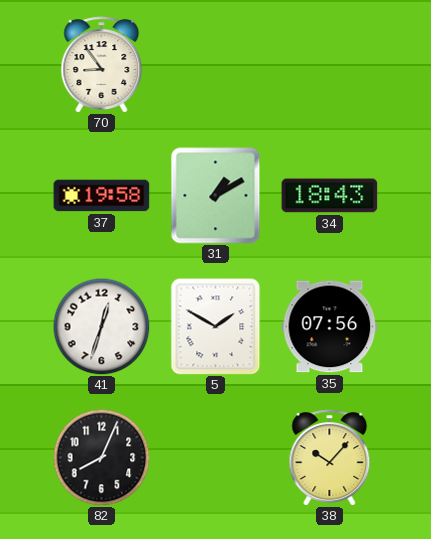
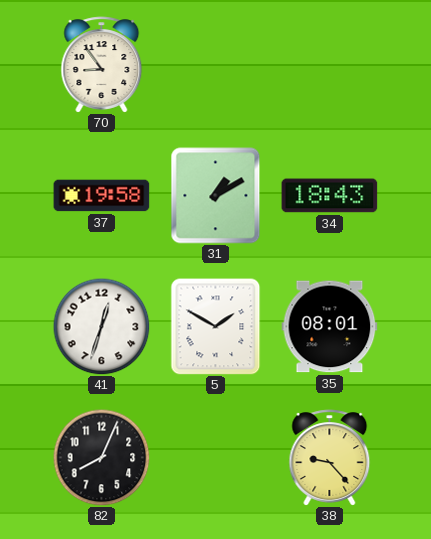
35: 07:56 -> 08:01
38: 10:07 -> 9:23
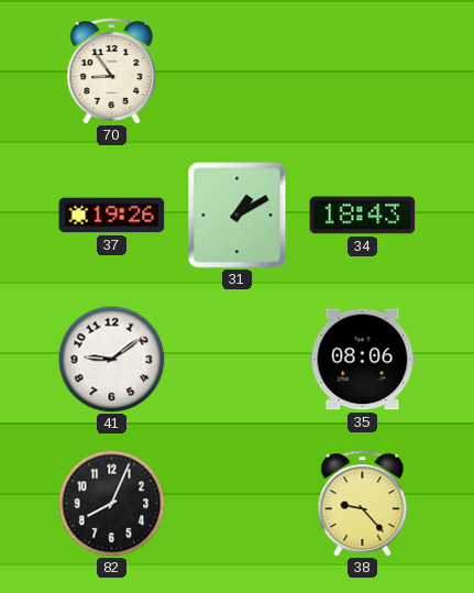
37: 19:58 -> 19:26
41: 12:33 -> 9:09
5: 1:50 -> none
35: 08:01 -> 08:06
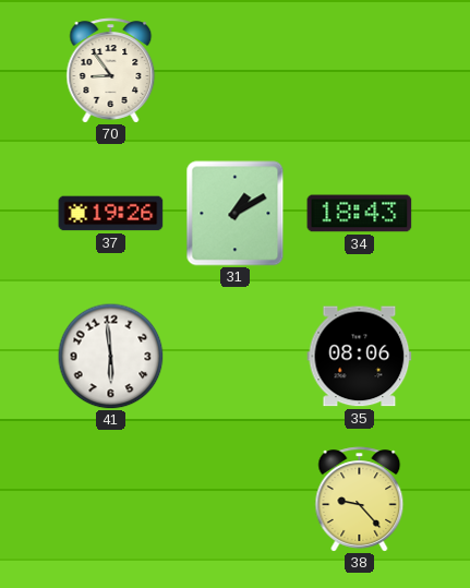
41: 9:09 -> 5:59
82: 8:04 -> none
